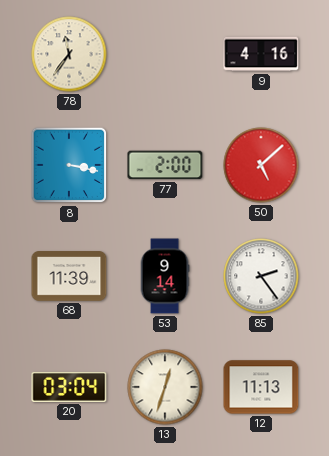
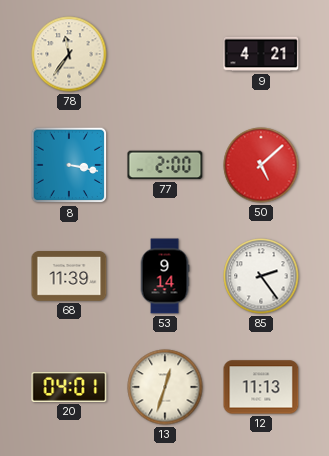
9: 4:16 -> 4:21
20: 03:04 -> 04:01
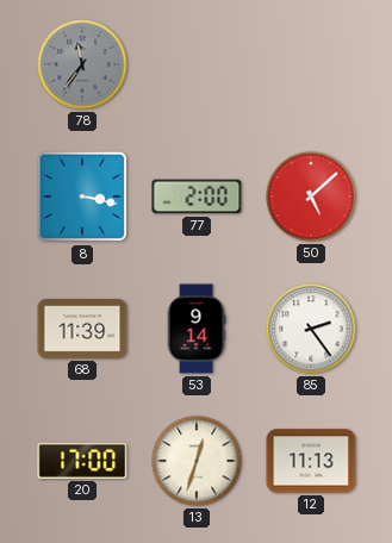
78 dial: cream -> grey
9: 4:21 -> none
20: 04:01 -> 17:00
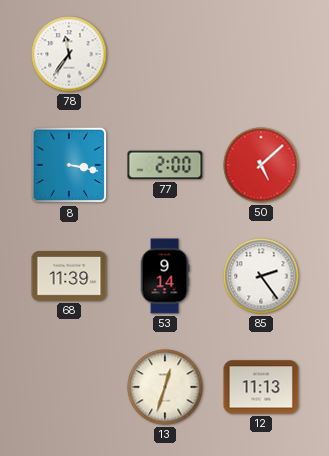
78 dial: grey -> white
20: 17:00 -> none
